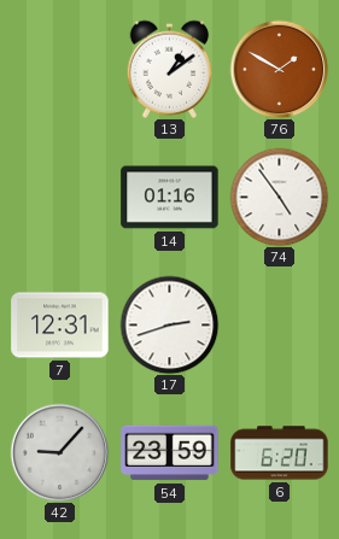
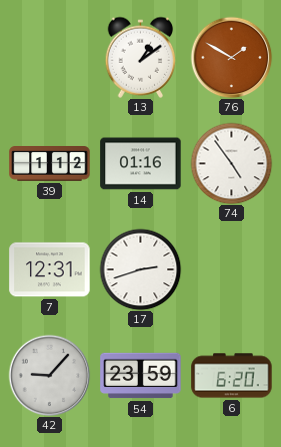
39: none -> 1:12
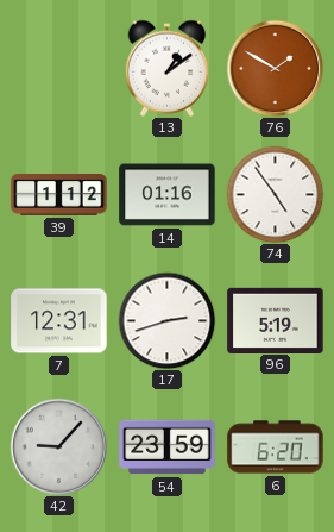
96: none -> 5:19
